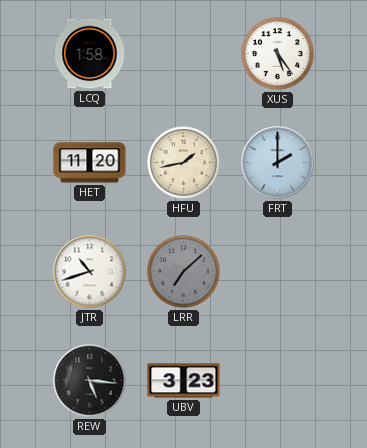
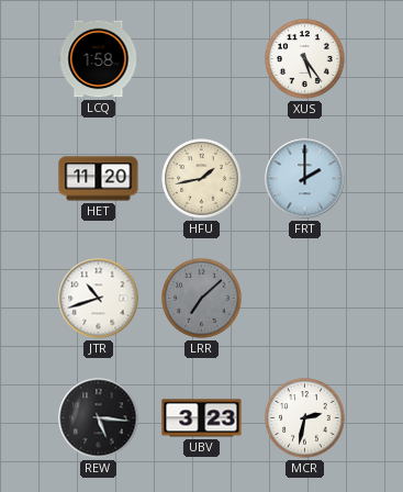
MCR: none -> 2:32
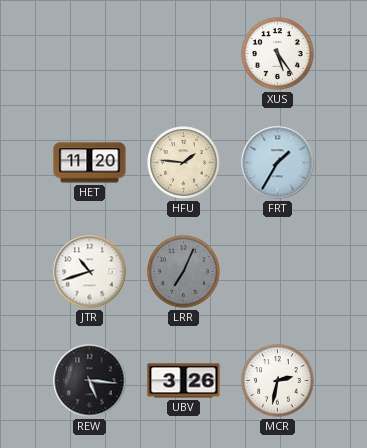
LCQ: 1:58 -> none
HFU: 1:43 -> 1:46
FRT: 2:00 -> 1:35
LRR: 7:08 -> 7:04
UBV: 3:23 -> 3:26
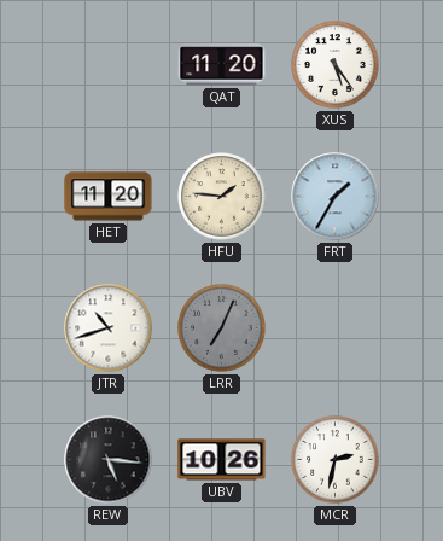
QAT: none -> 11:20
UBV: 3:26 -> 10:26
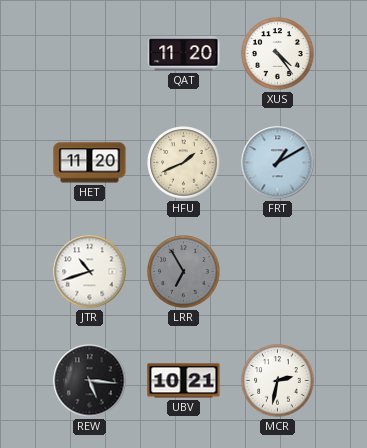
XUS: 5:24 -> 4:24
HFU: 1:46 -> 1:41
FRT: 1:35 -> 1:10
LRR: 7:04 -> 6:55
UBV: 10:26 -> 10:21
